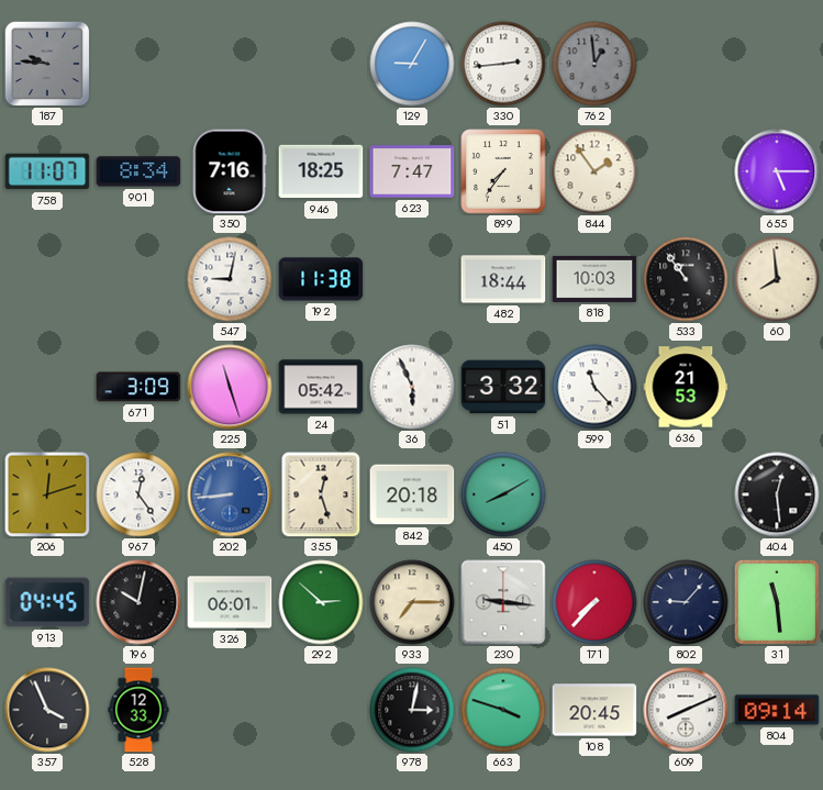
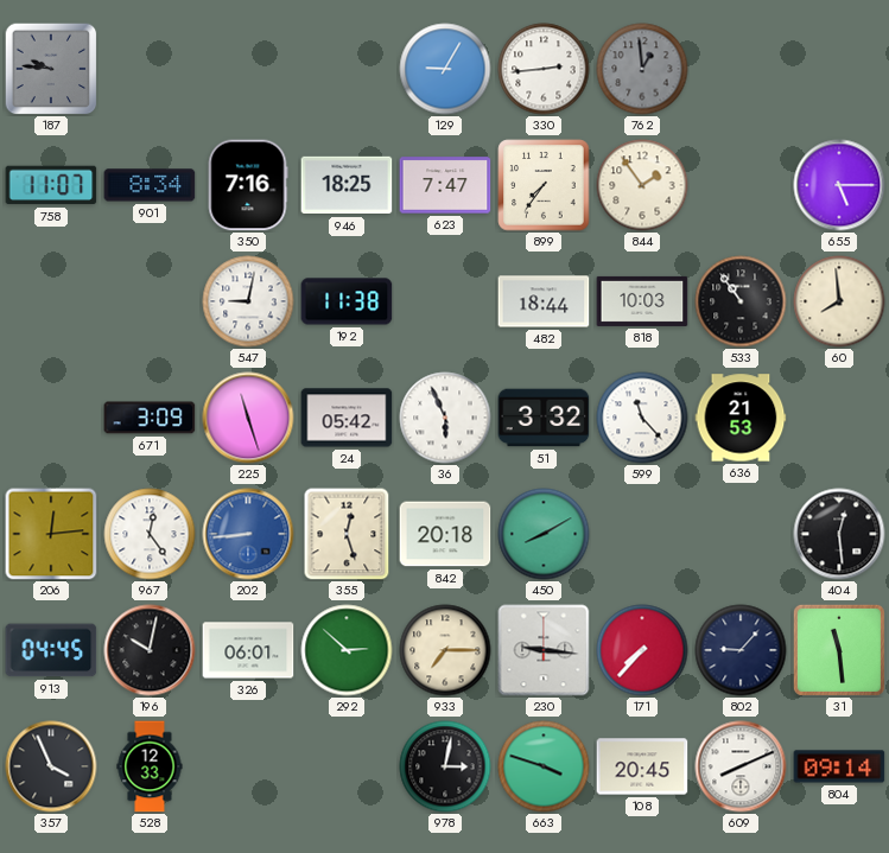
206: 12:12 -> 12:14
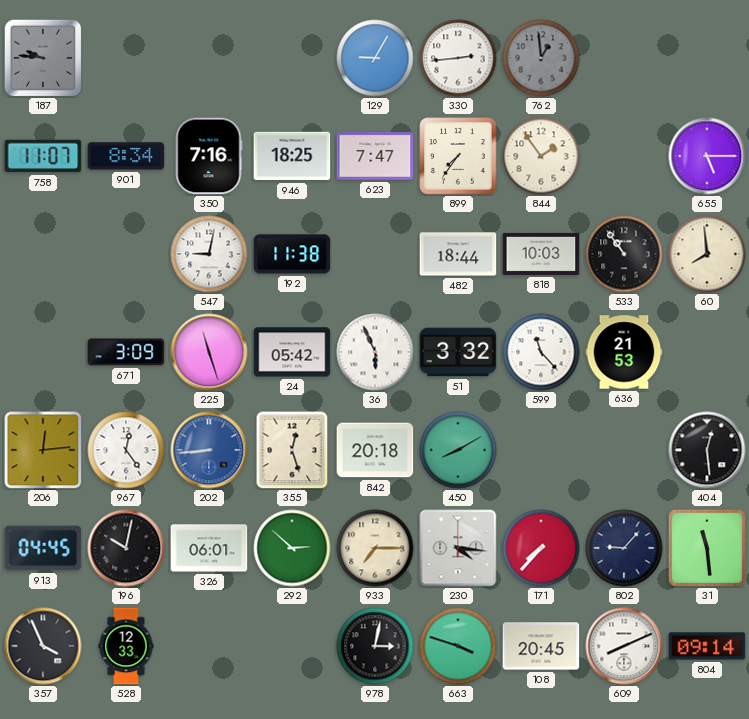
230: 9:16 -> 4:16
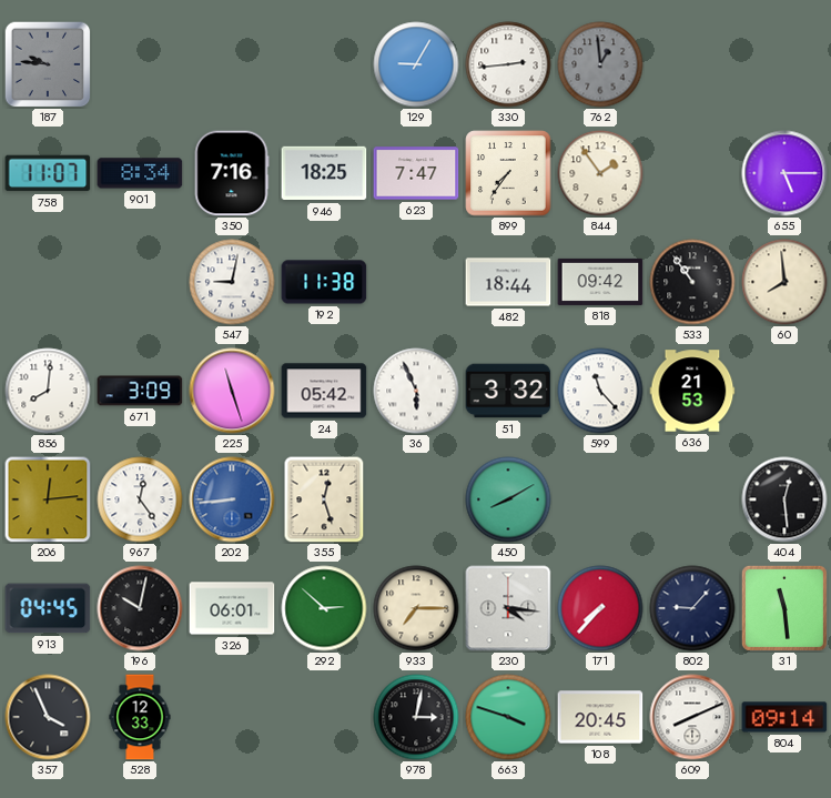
818: 10:03 -> 09:42
856: none -> 8:01
842: 20:18 -> none
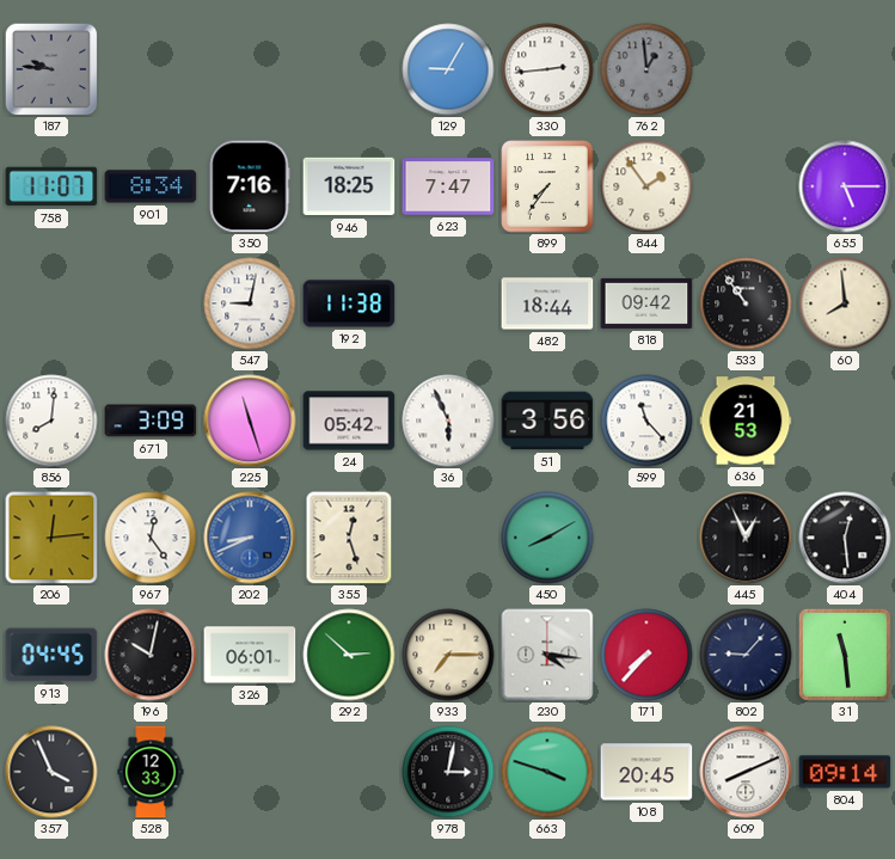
51: 3:32 -> 3:56
202: 8:44 -> 8:41
445: none -> 12:56
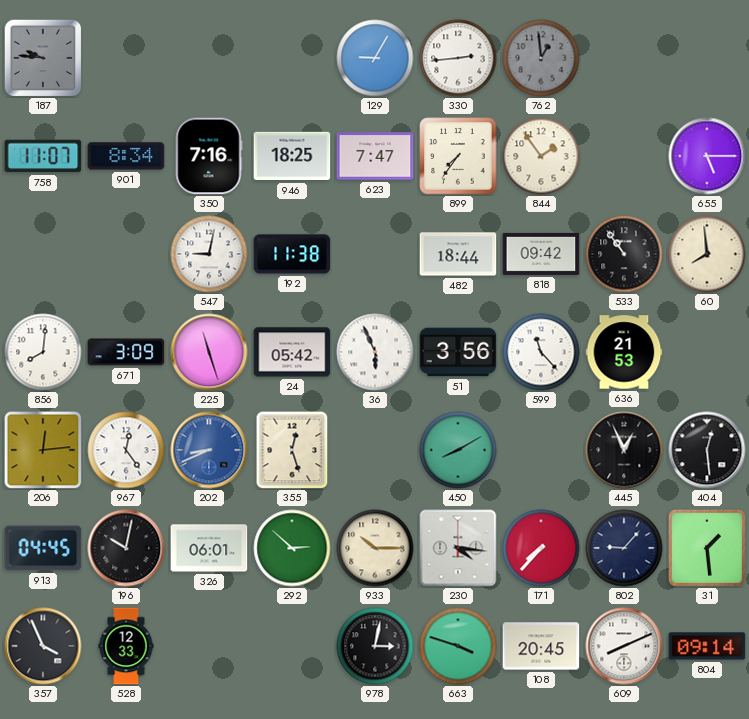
933: 7:15 -> 10:15
31: 11:29 -> 1:29
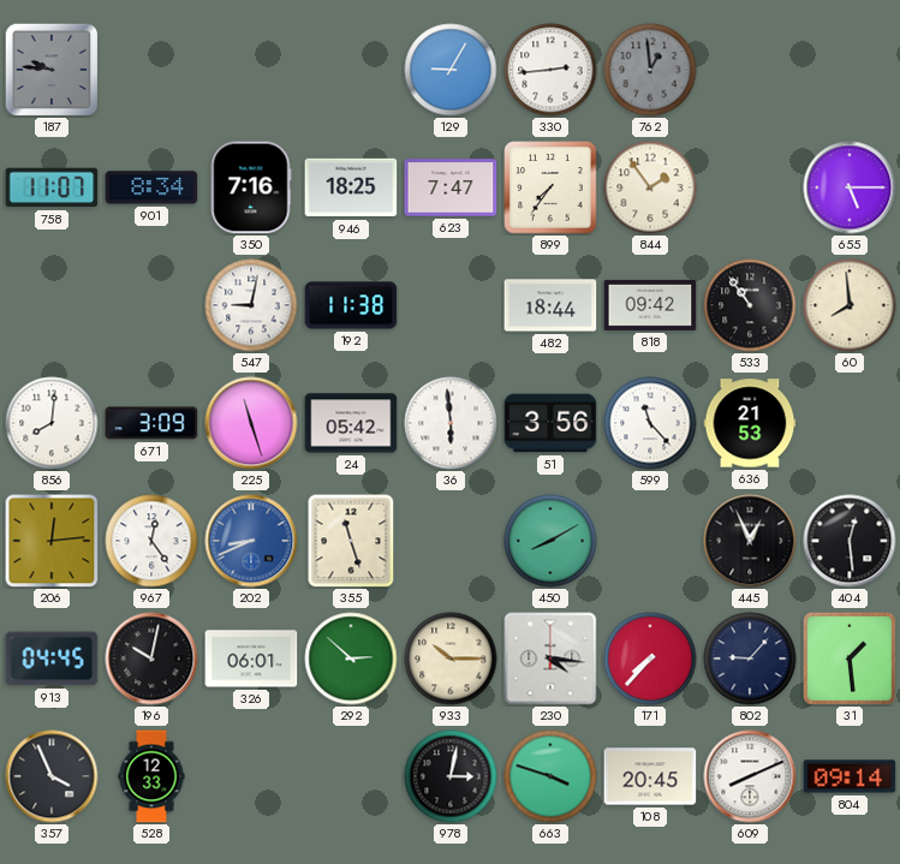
36: 5:56 -> 5:59
355: 12:27 -> 11:27
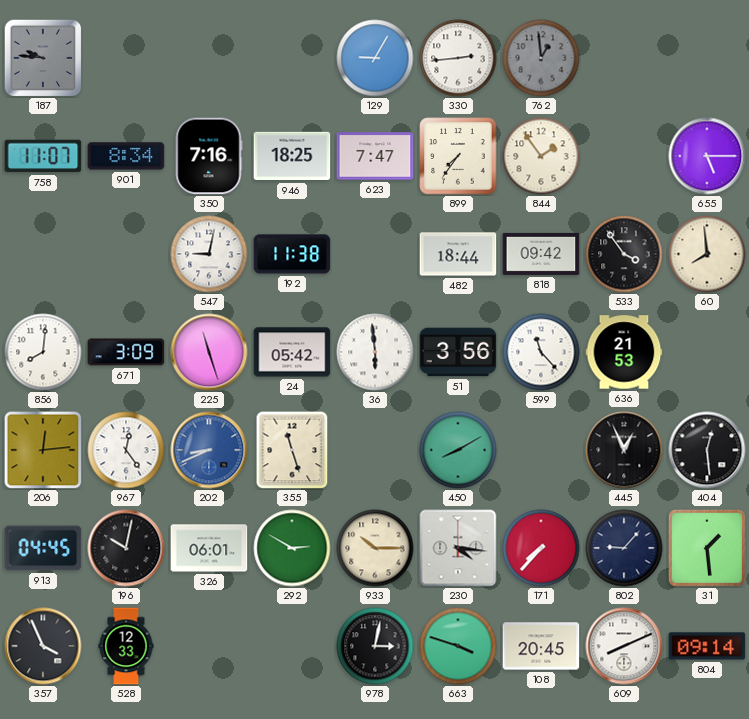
533: 10:54 -> 3:54
292: 2:52 -> 2:50
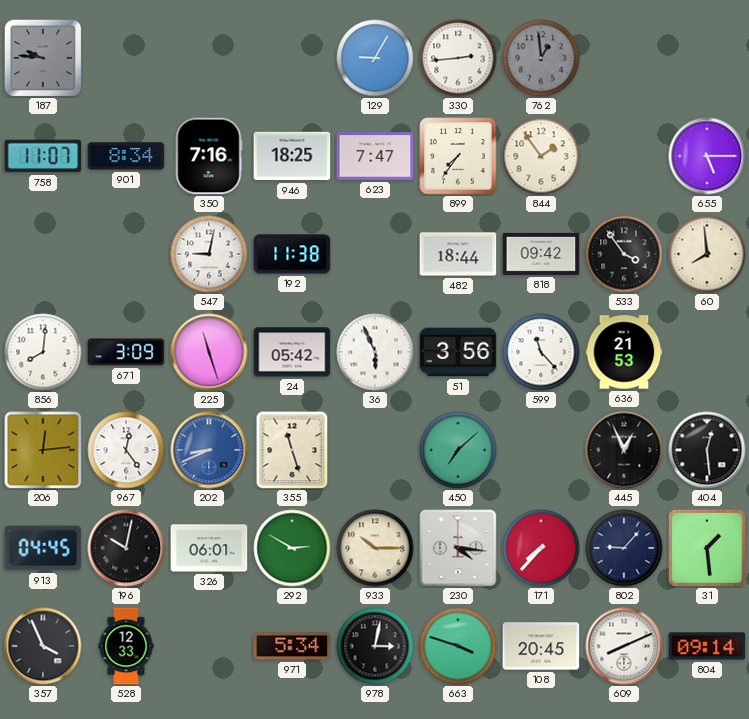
36: 5:59 -> 5:56
450: 8:10 -> 7:08
971: none -> 5:34
